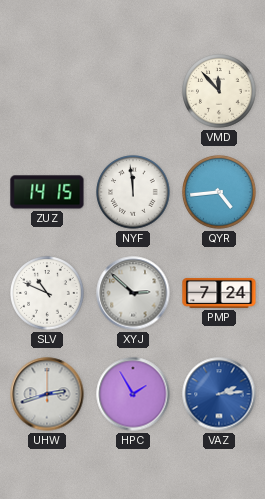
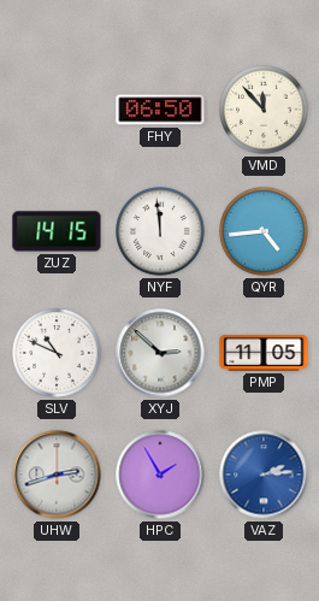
FHY: none -> 06:50
PMP: 7:24 -> 11:05
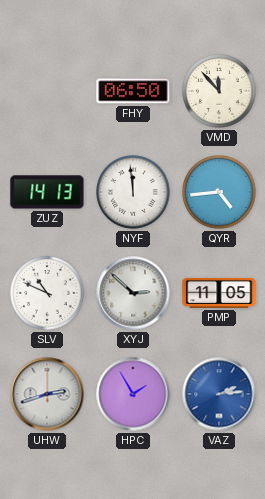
ZUZ: 14:15 -> 14:13
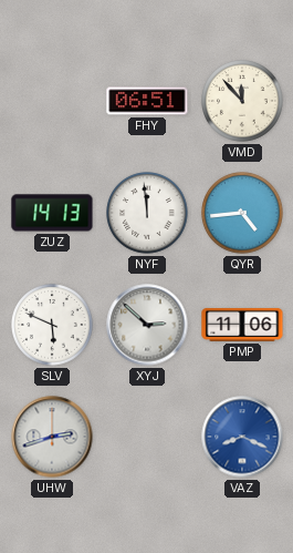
FHY: 06:50 -> 06:51
SLV: 10:49 -> 5:49
PMP: 11:05 -> 11:06
HPC: 1:55 -> none
VAZ: 2:14 -> 8:19
